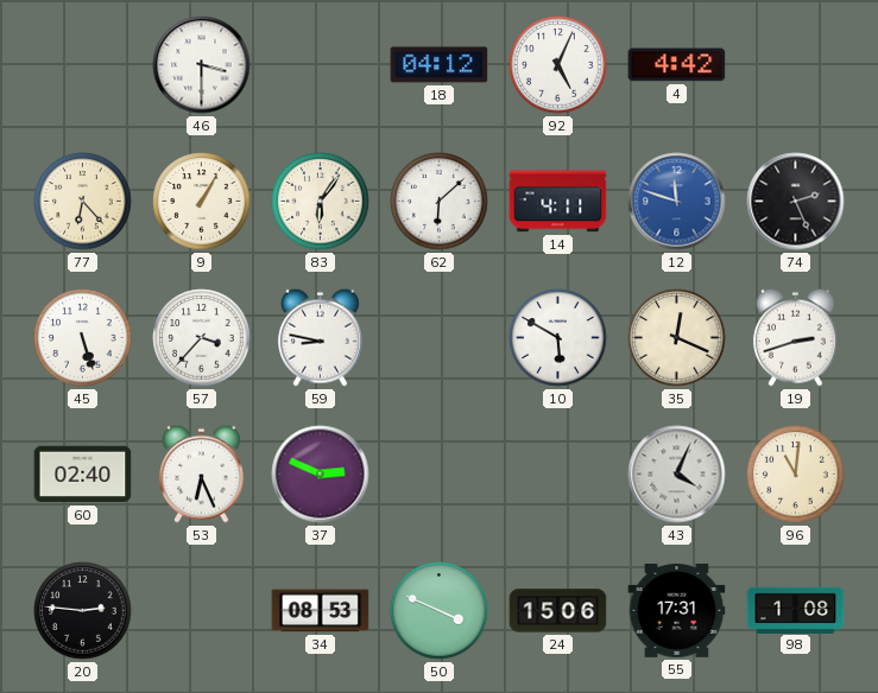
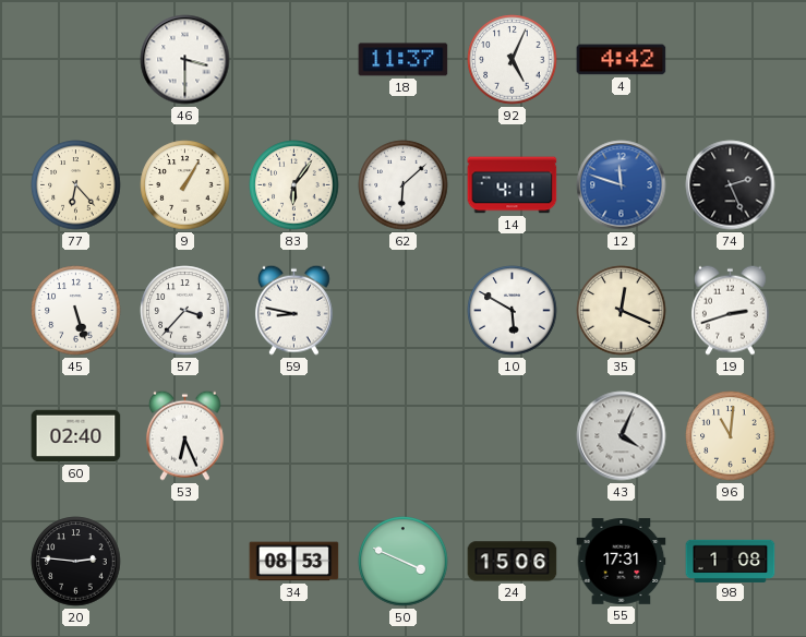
18: 04:12 -> 11:37
37: 2:49 -> none
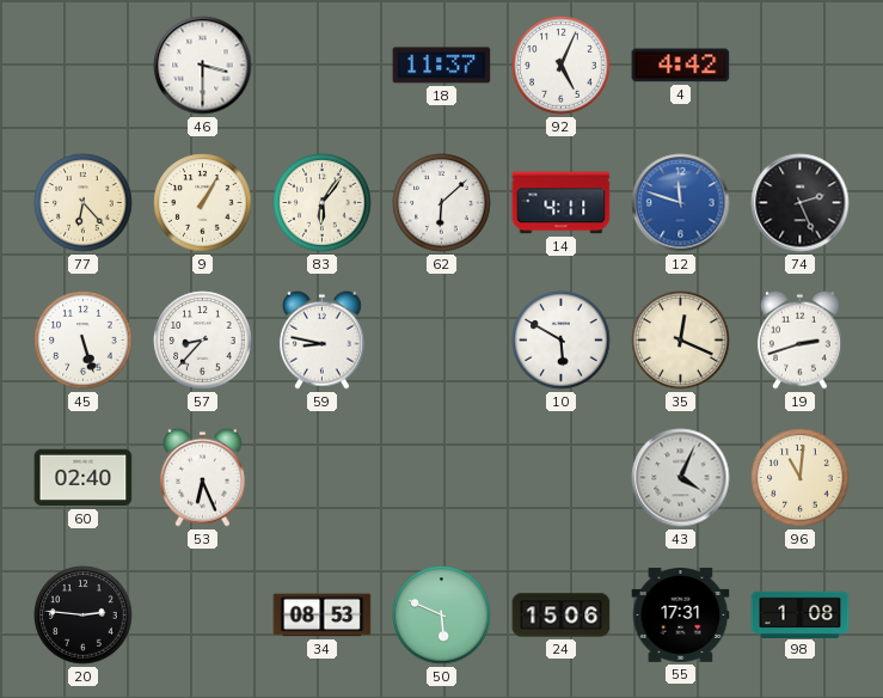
57: 3:37 -> 8:37
50: 3:49 -> 5:49
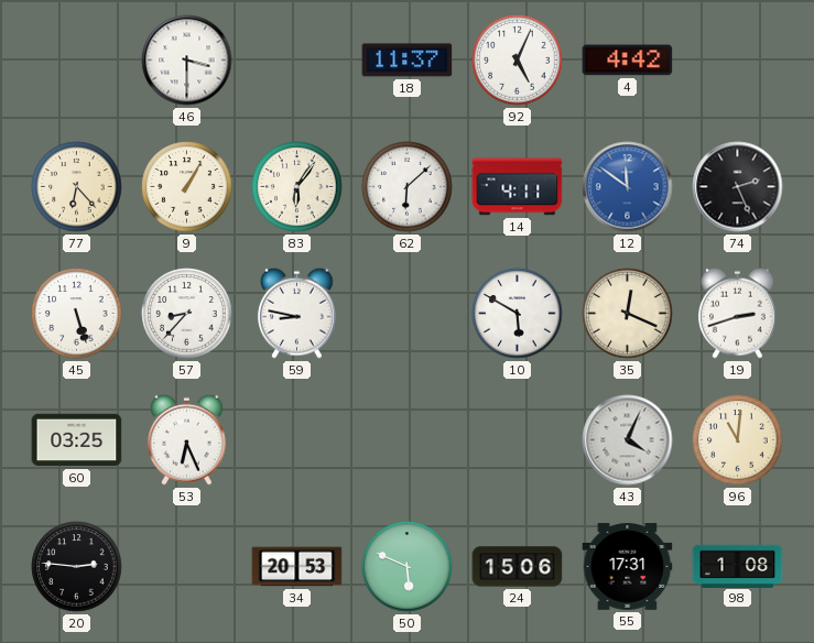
12: 11:48 -> 11:51
60: 02:40 -> 03:25
34: 08:53 -> 20:53
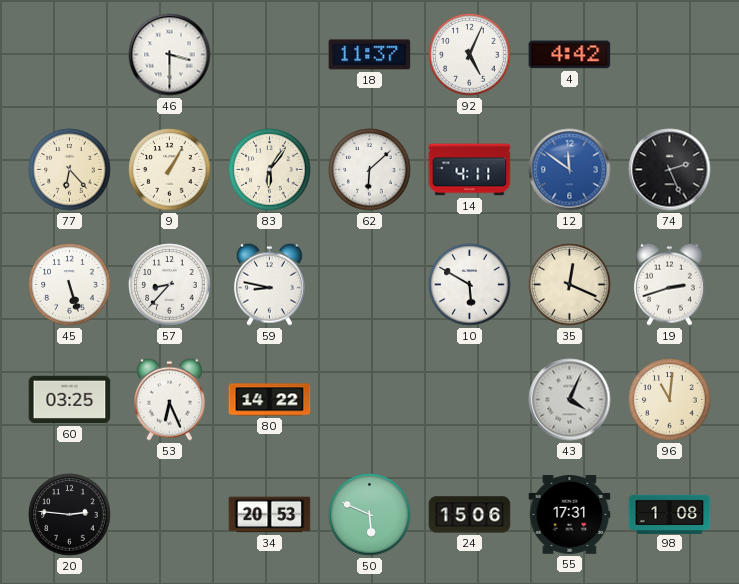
80: none -> 14:22
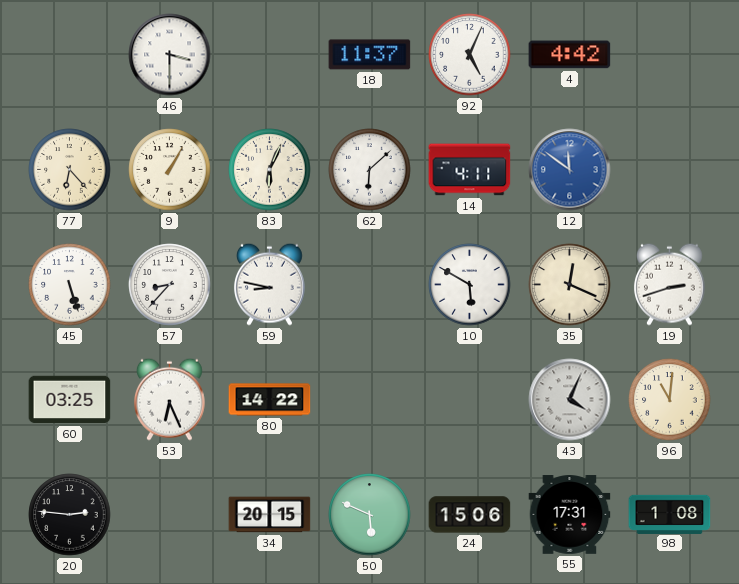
83: 6:06 -> 6:04
74: 2:26 -> none
34: 20:53 -> 20:15
